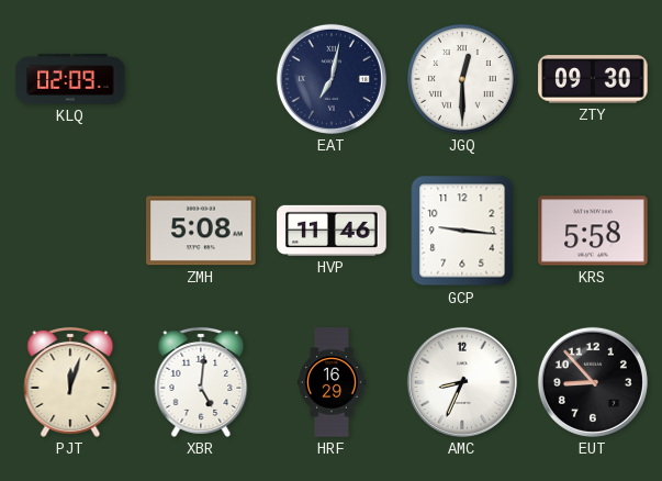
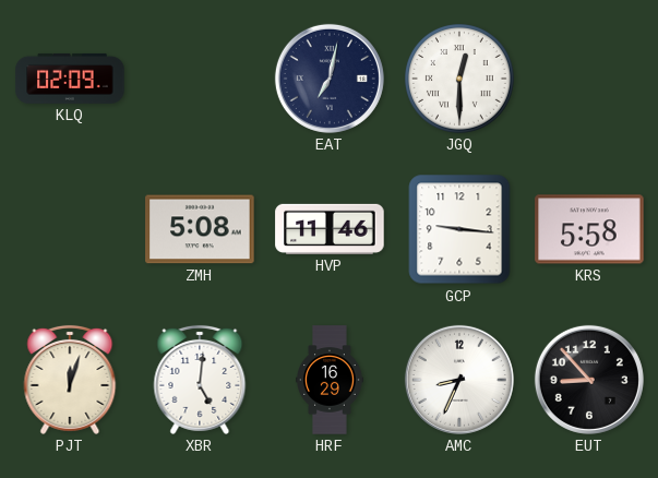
ZTY: 09:30 -> none
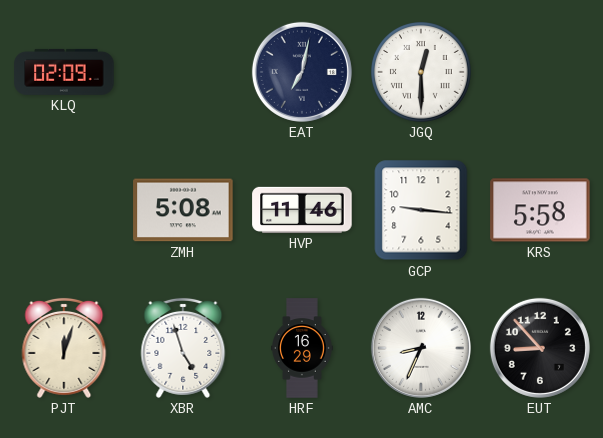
XBR: 5:01 -> 4:57
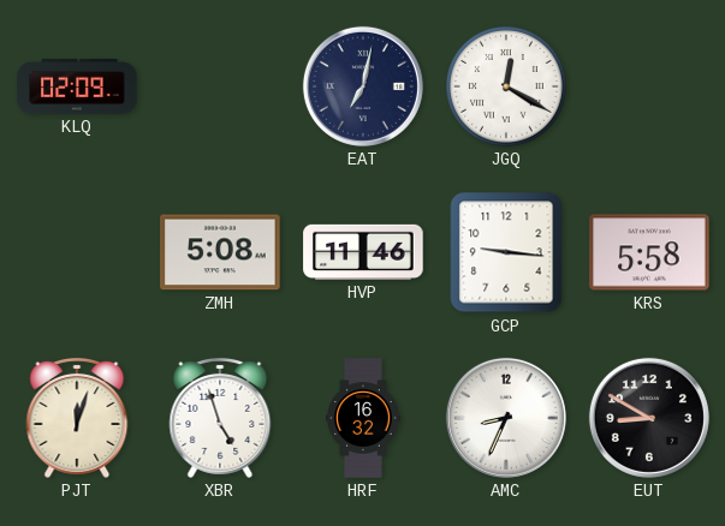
JGQ: 12:30 -> 12:20
HRF: 16:29 -> 16:32
EUT: 8:53 -> 8:50
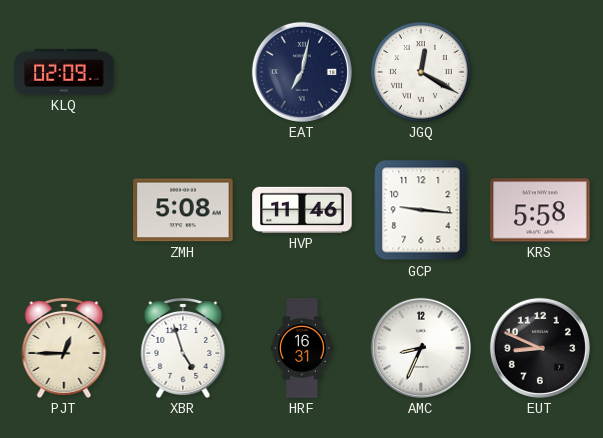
PJT: 12:03 -> 12:45
HRF: 16:32 -> 16:31
EUT: 8:50 -> 8:49
